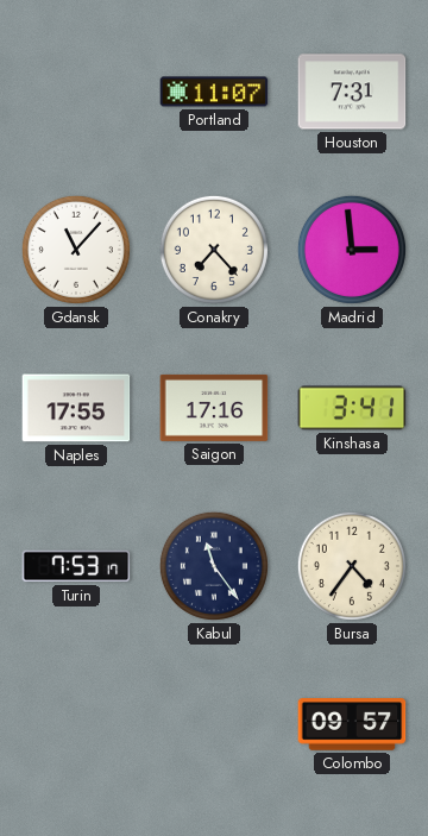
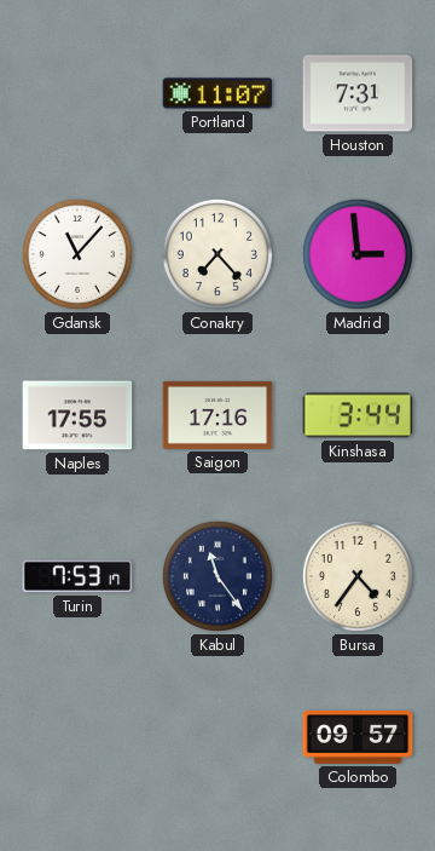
Kinshasa: 3:41 -> 3:44
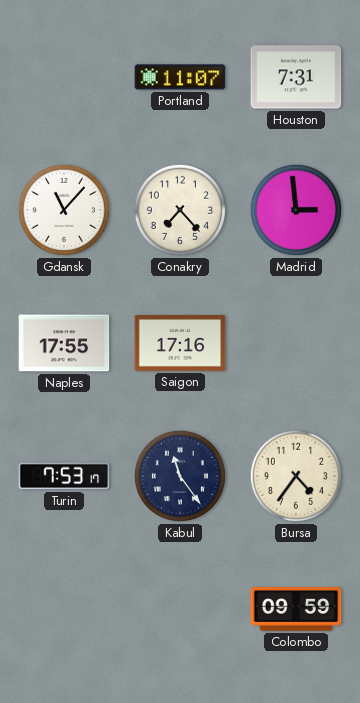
Kinshasa: 3:44 -> none
Colombo: 09:57 -> 09:59
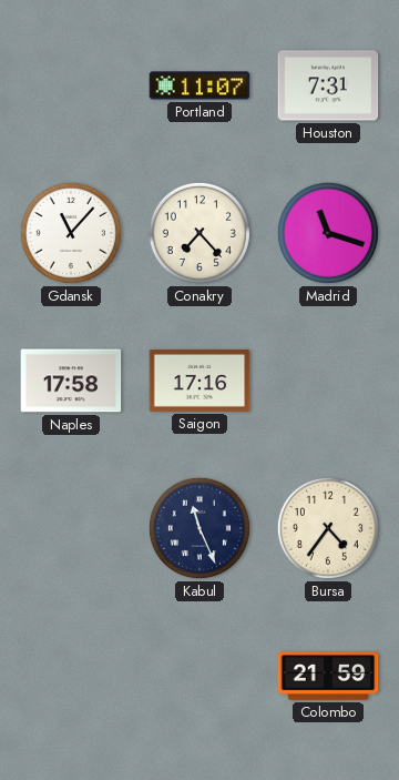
Madrid: 2:59 -> 11:18
Naples: 17:55 -> 17:58
Turin: 7:53 -> none
Kabul: 11:24 -> 11:26
Colombo: 09:59 -> 21:59
